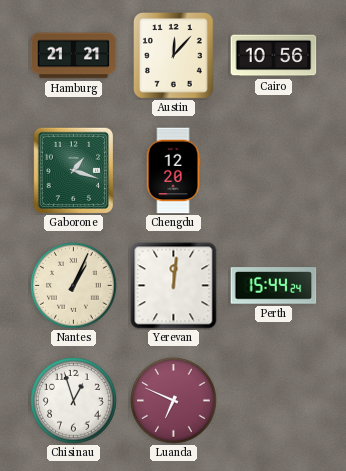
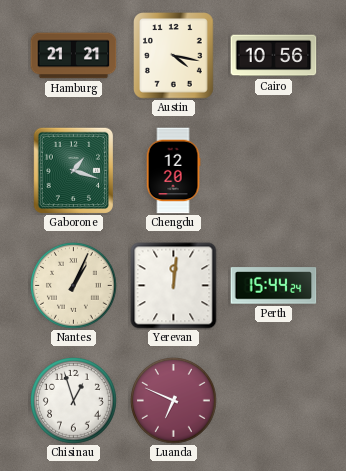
Austin: 12:07 -> 4:17
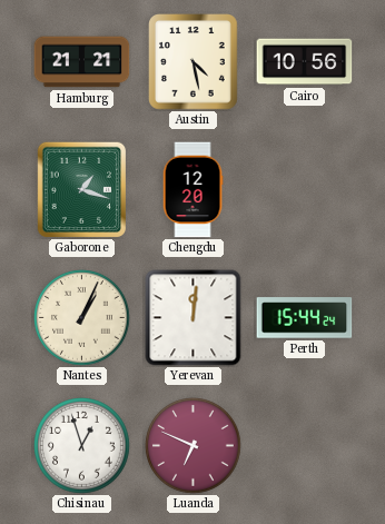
Austin: 4:17 -> 4:28
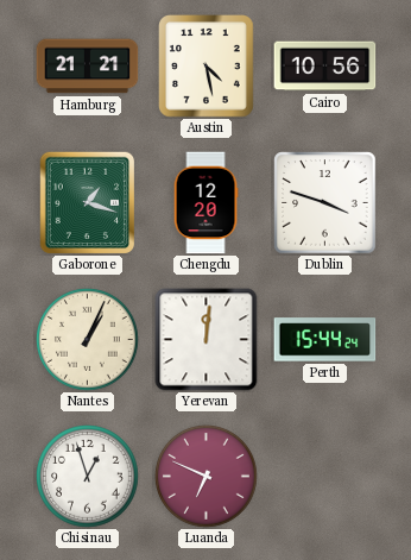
Dublin: none -> 3:48
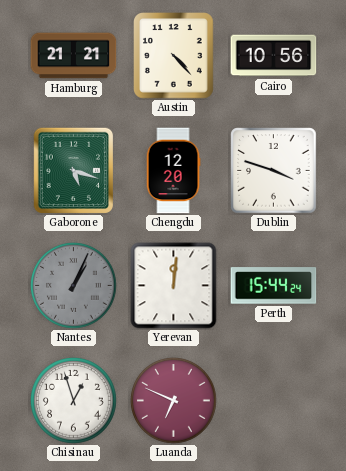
Austin: 4:28 -> 4:23
Gaborone: 1:18 -> 5:18
Nantes dial: cream -> grey
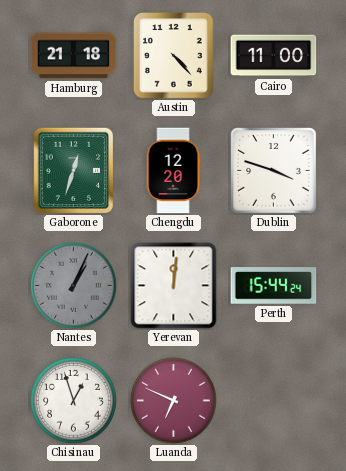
Hamburg: 21:21 -> 21:18
Cairo: 10:56 -> 11:00
Gaborone: 5:18 -> 12:33
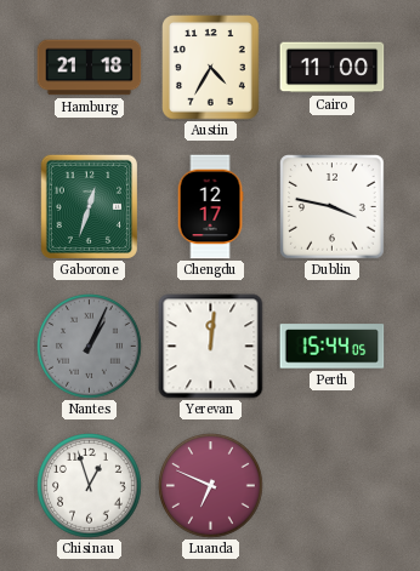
Austin: 4:23 -> 4:35
Chengdu: 12:20 -> 12:17
Dublin: 3:48 -> 3:47
Perth: 15:44:24 -> 15:44:05
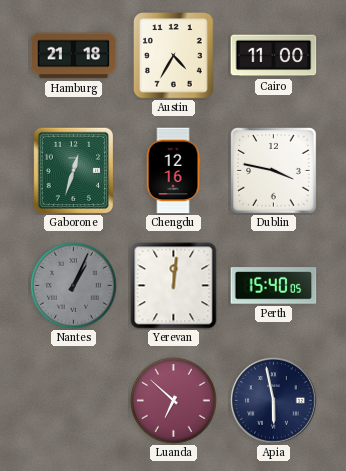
Chengdu: 12:17 -> 12:16
Perth: 15:44 -> 15:40
Chisinau: 12:57 -> none
Luanda: 6:49 -> 6:52
Apia: none -> 5:58
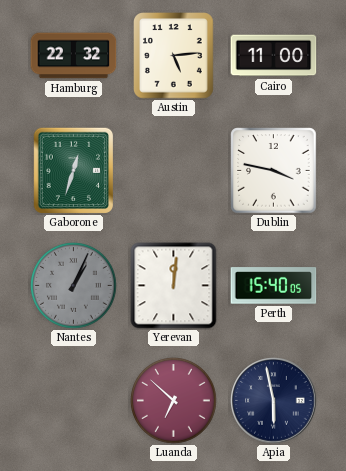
Hamburg: 21:18 -> 22:32
Austin: 4:35 -> 5:14
Chengdu: 12:16 -> none
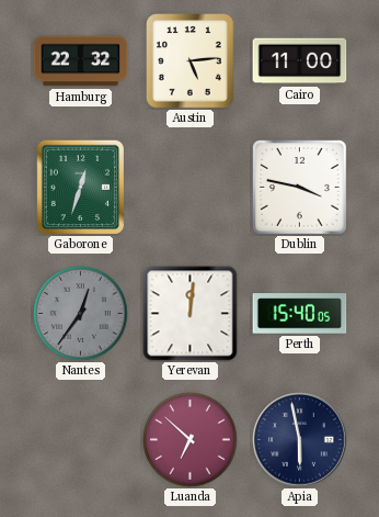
Nantes: 1:04 -> 12:36
